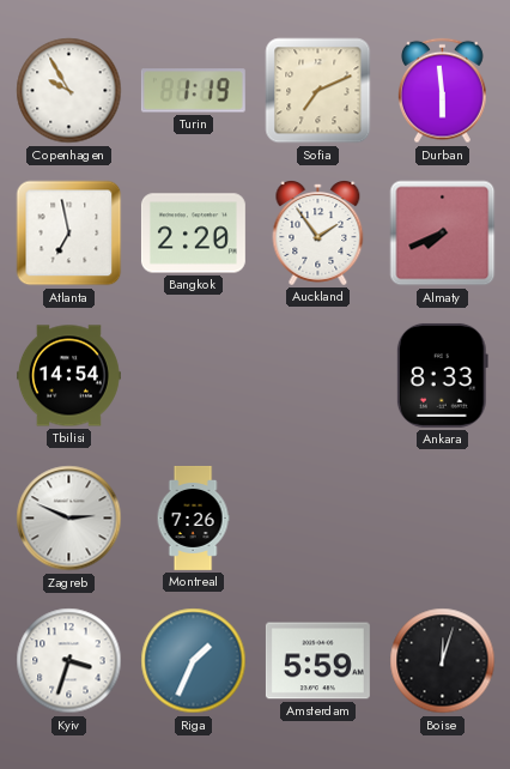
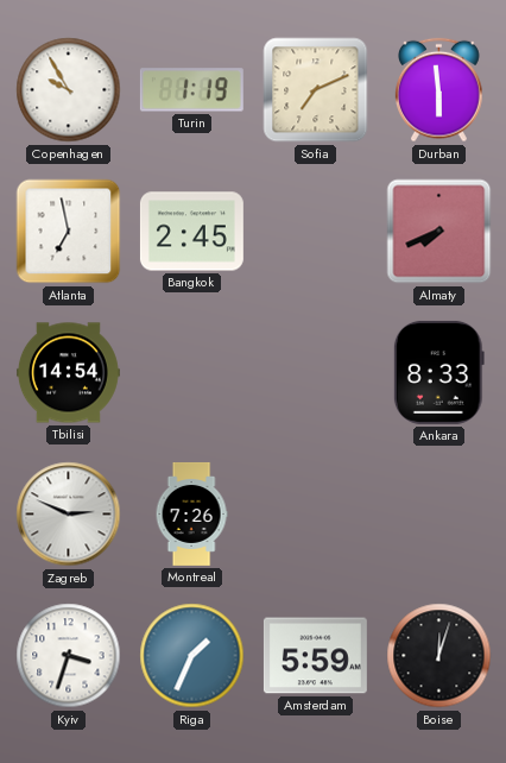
Bangkok: 2:20 -> 2:45
Auckland: 1:54 -> none
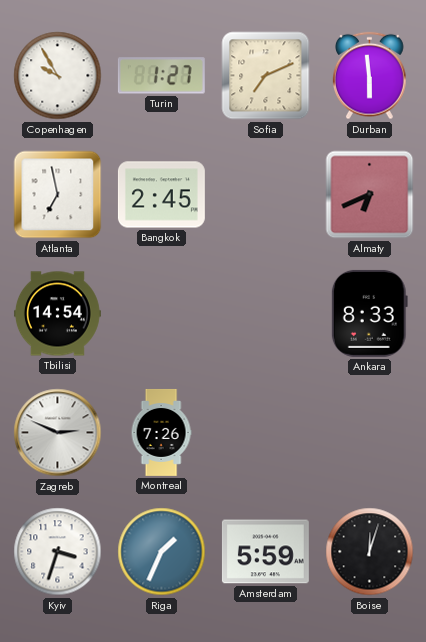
Turin: 1:19 -> 1:27
Almaty: 7:41 -> 6:41
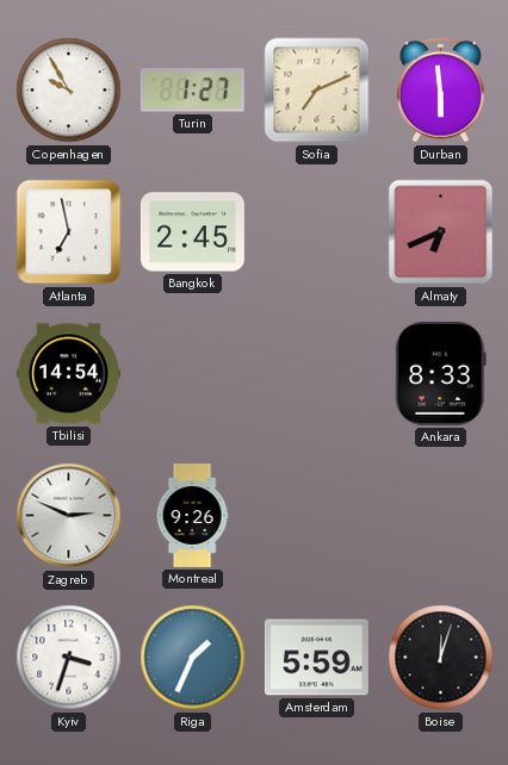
Montreal: 7:26 -> 9:26
